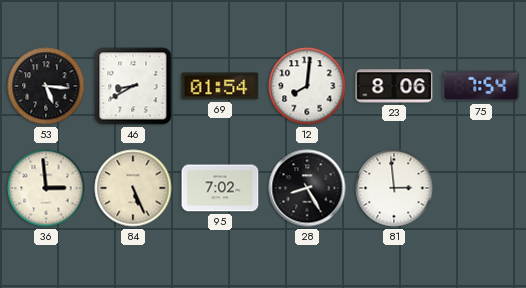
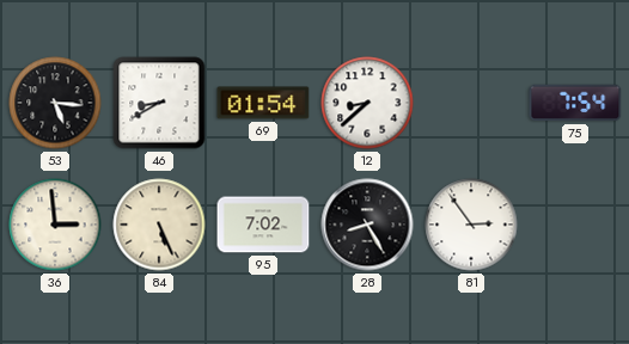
12: 8:01 -> 8:38
23: 8:06 -> none
81: 2:59 -> 2:54
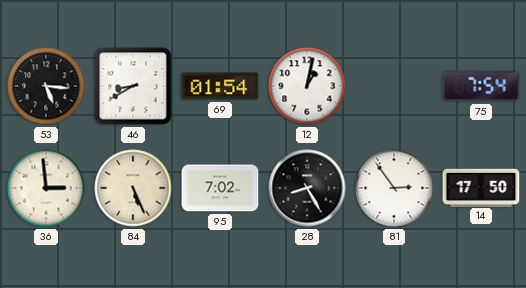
12: 8:38 -> 1:02
14: none -> 17:50
